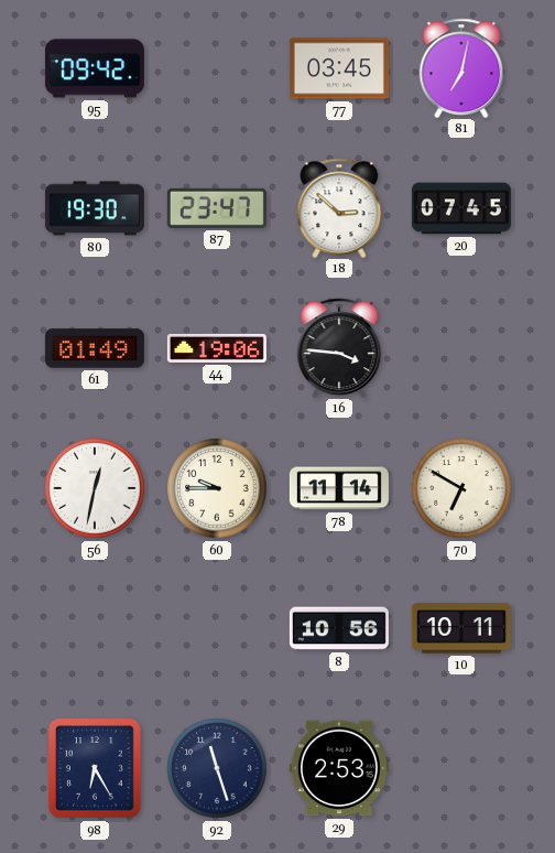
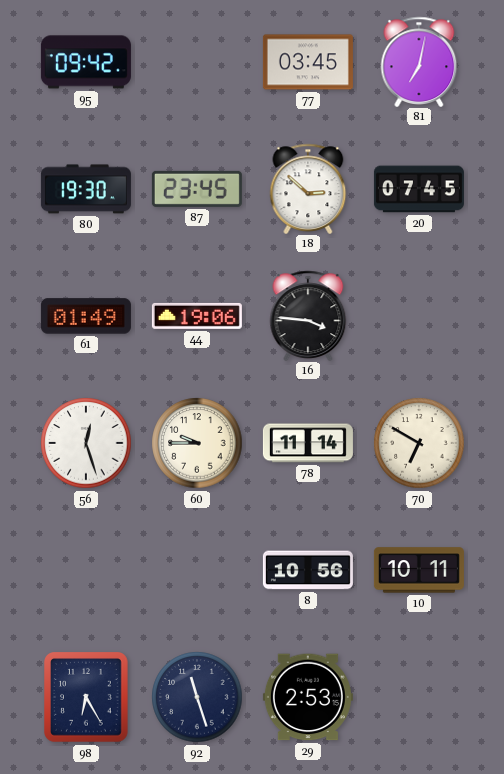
87: 23:47 -> 23:45
56: 12:32 -> 12:27
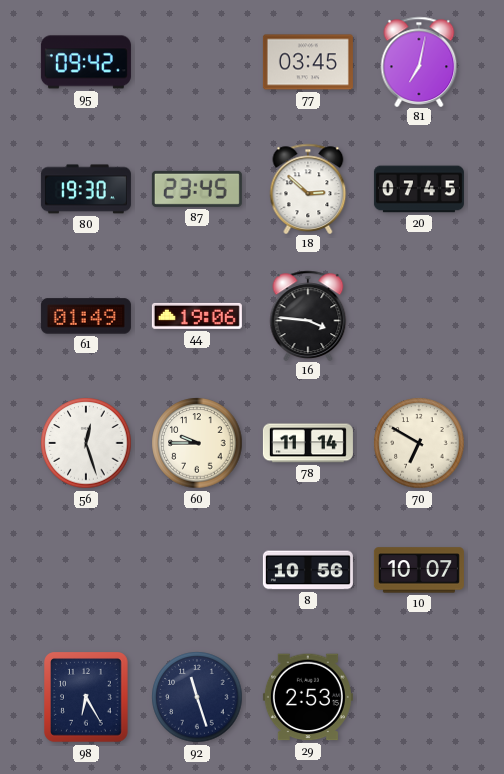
10: 10:11 -> 10:07
